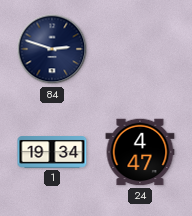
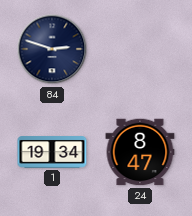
24: 4:47 -> 8:47
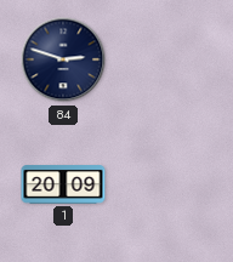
1: 19:34 -> 20:09
24: 8:47 -> none
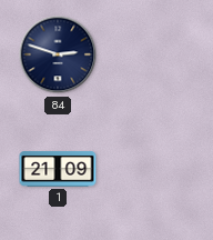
1: 20:09 -> 21:09
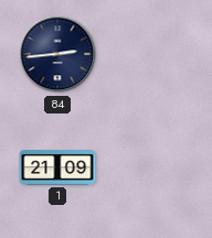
84: 2:48 -> 2:44
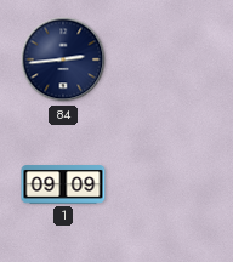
1: 21:09 -> 09:09
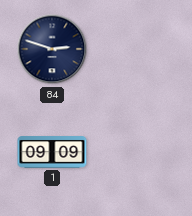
84: 2:44 -> 2:48
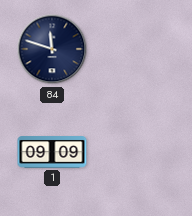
84: 2:48 -> 11:48
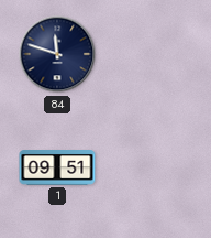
1: 09:09 -> 09:51
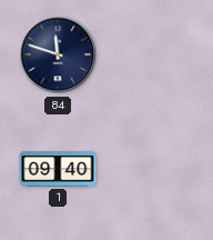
1: 09:51 -> 09:40
